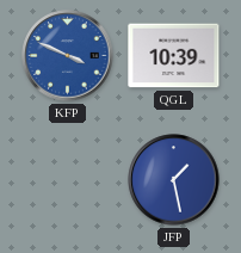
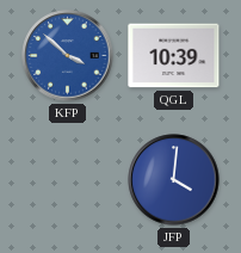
KFP: 3:49 -> 3:52
JFP: 1:28 -> 4:01
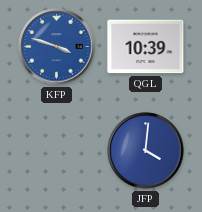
KFP: 3:52 -> 3:48
